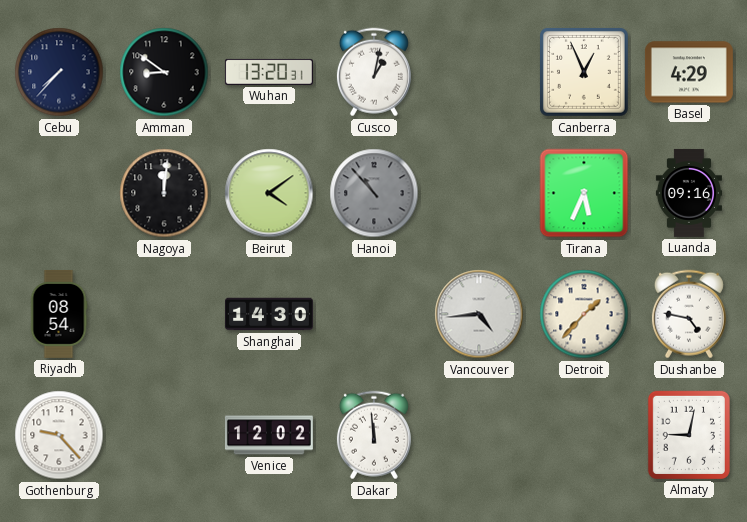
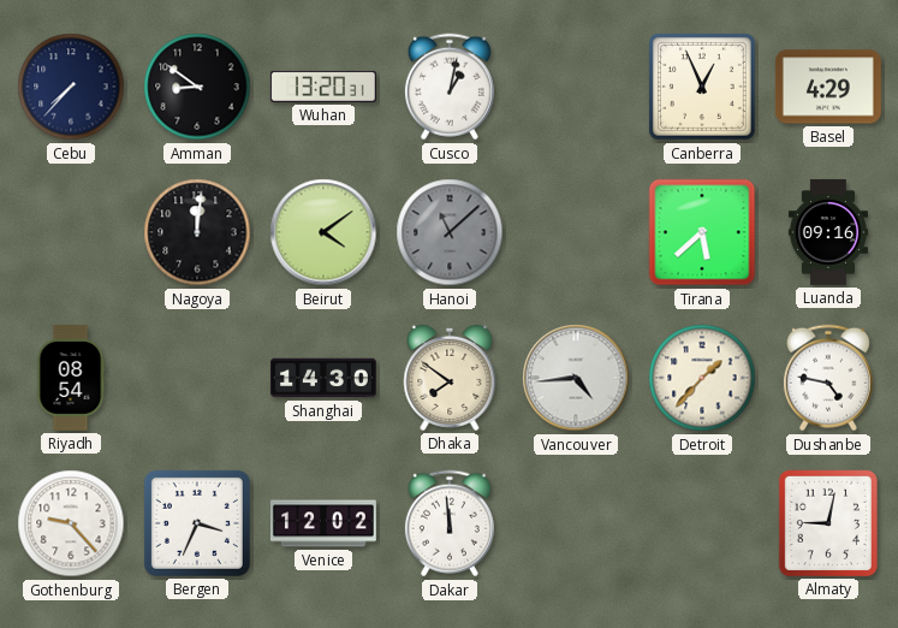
Hanoi: 10:53 -> 11:08
Tirana: 5:34 -> 5:38
Dhaka: none -> 7:51
Bergen: none -> 3:34
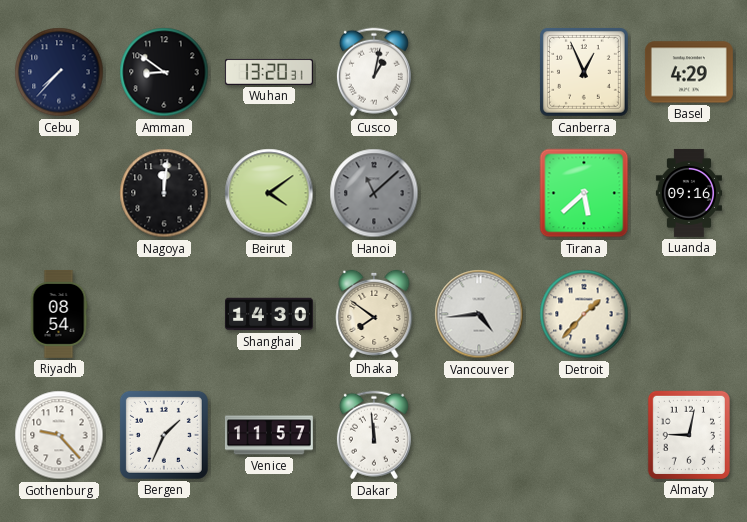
Dushanbe: 4:47 -> none
Bergen: 3:34 -> 1:34
Venice: 12:02 -> 11:57
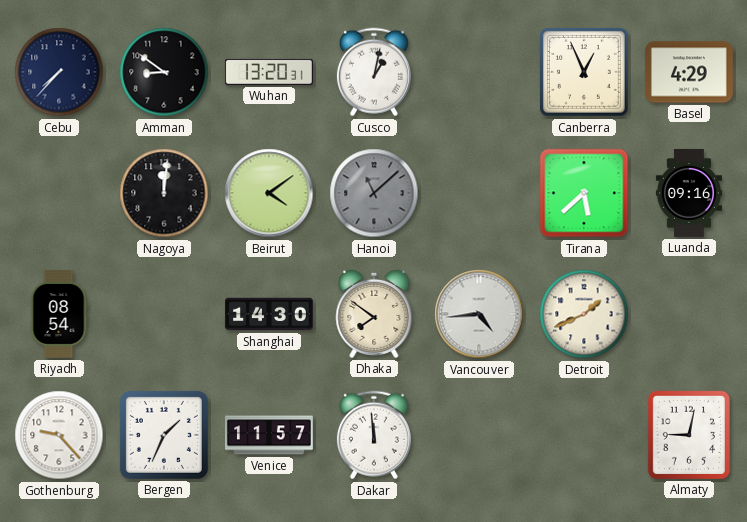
Detroit: 1:37 -> 1:41
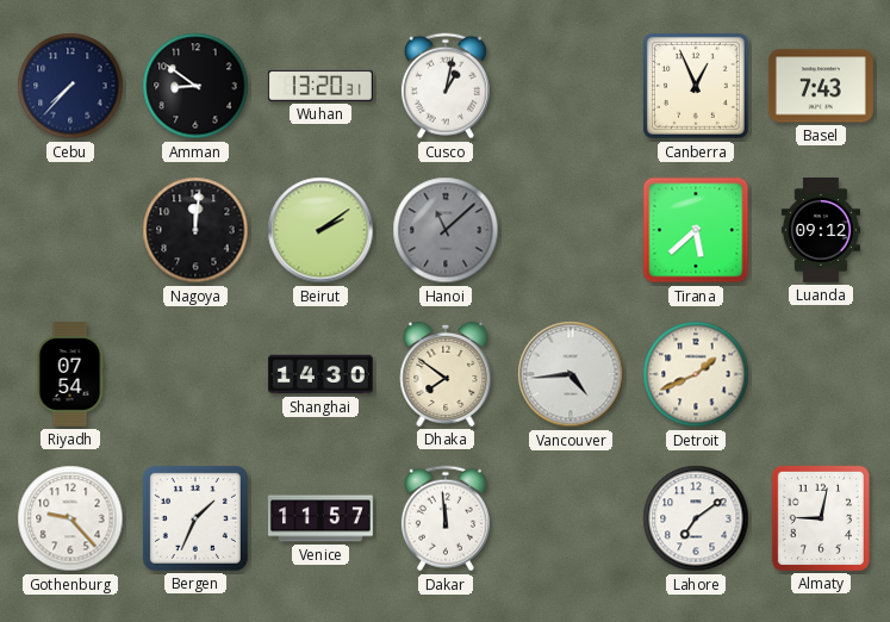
Basel: 4:29 -> 7:43
Beirut: 4:09 -> 2:09
Luanda: 09:16 -> 09:12
Riyadh: 08:54 -> 07:54
Lahore: none -> 7:09
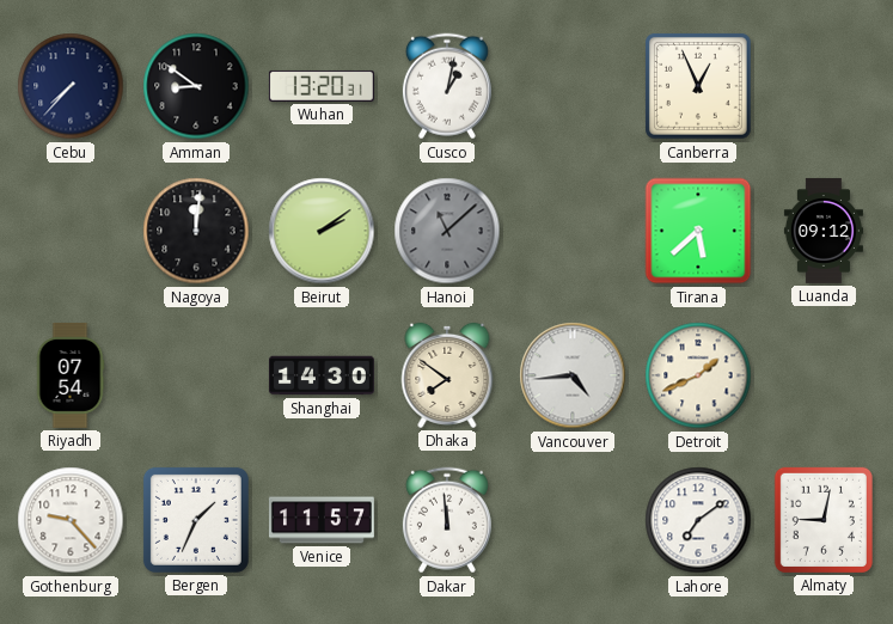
Basel: 7:43 -> none
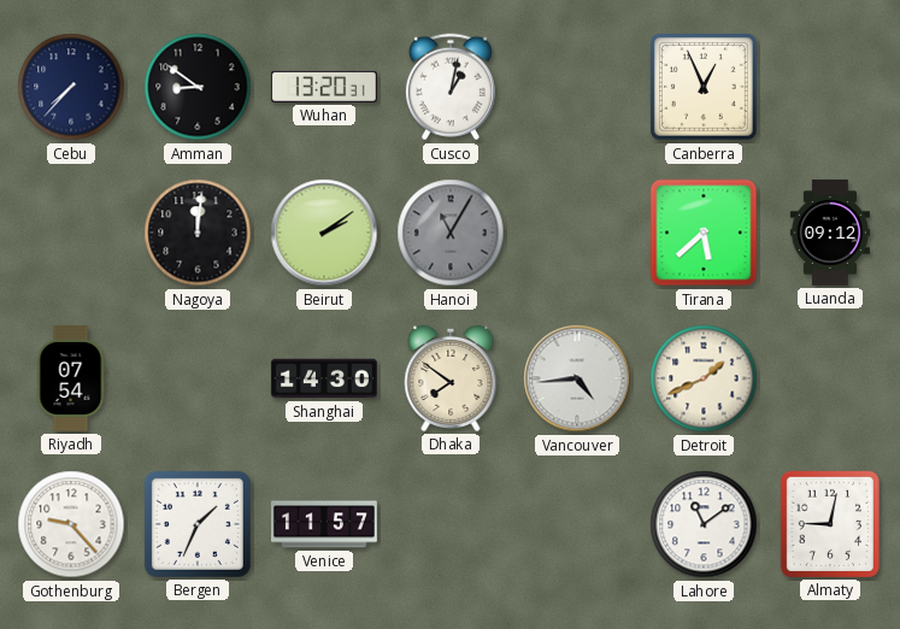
Hanoi: 11:08 -> 11:05
Dakar: 11:59 -> none
Lahore: 7:09 -> 11:09
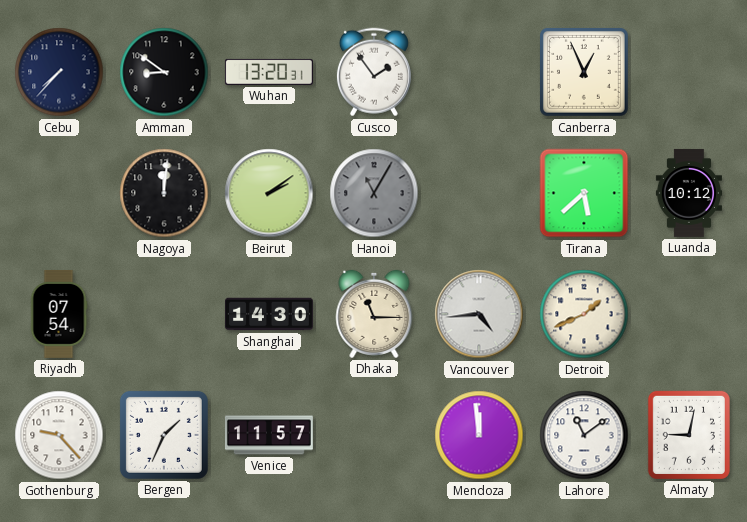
Cusco: 1:02 -> 1:54
Luanda: 09:12 -> 10:12
Dhaka: 7:51 -> 11:15
Mendoza: none -> 11:59
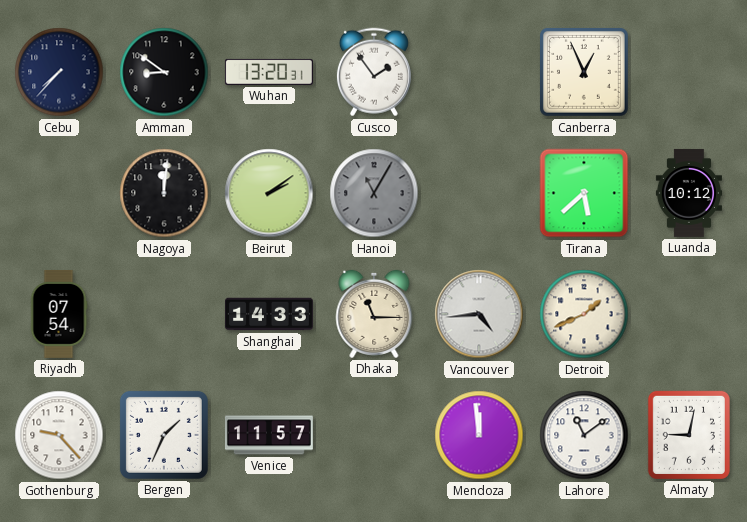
Shanghai: 14:30 -> 14:33
